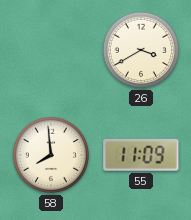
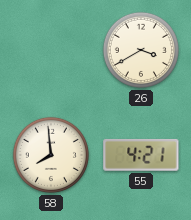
55: 11:09 -> 4:21
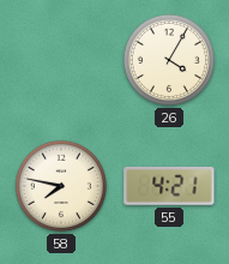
26: 3:40 -> 4:05
58: 7:59 -> 7:47
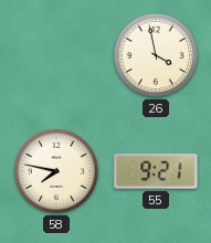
26: 4:05 -> 3:58
55: 4:21 -> 9:21
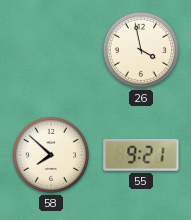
58: 7:47 -> 7:52
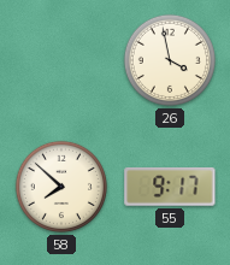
55: 9:21 -> 9:17
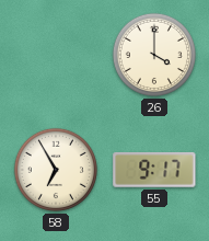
26: 3:58 -> 4:00
58: 7:52 -> 6:55
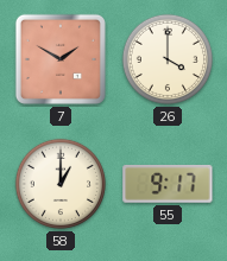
7: none -> 1:50
58: 6:55 -> 1:00
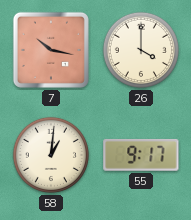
7: 1:50 -> 10:17
58: 1:00 -> 1:01
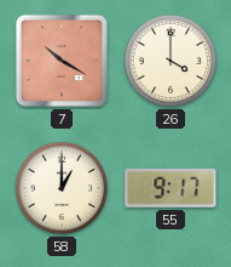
7: 10:17 -> 10:20
58: 1:01 -> 1:00
